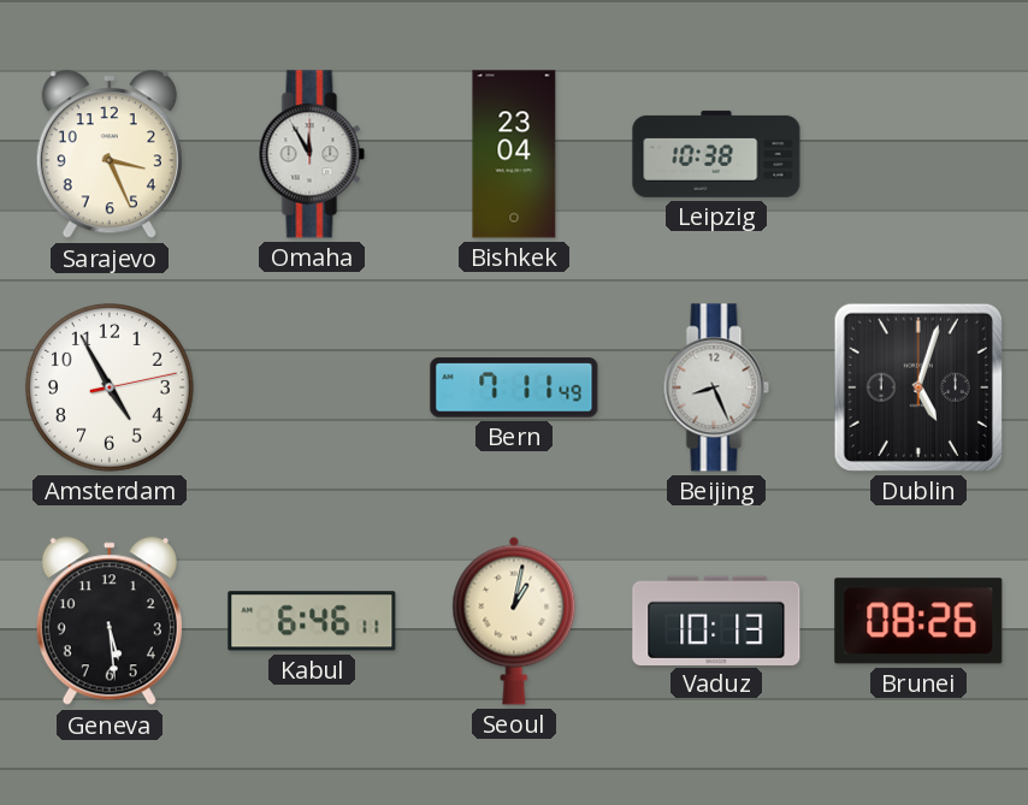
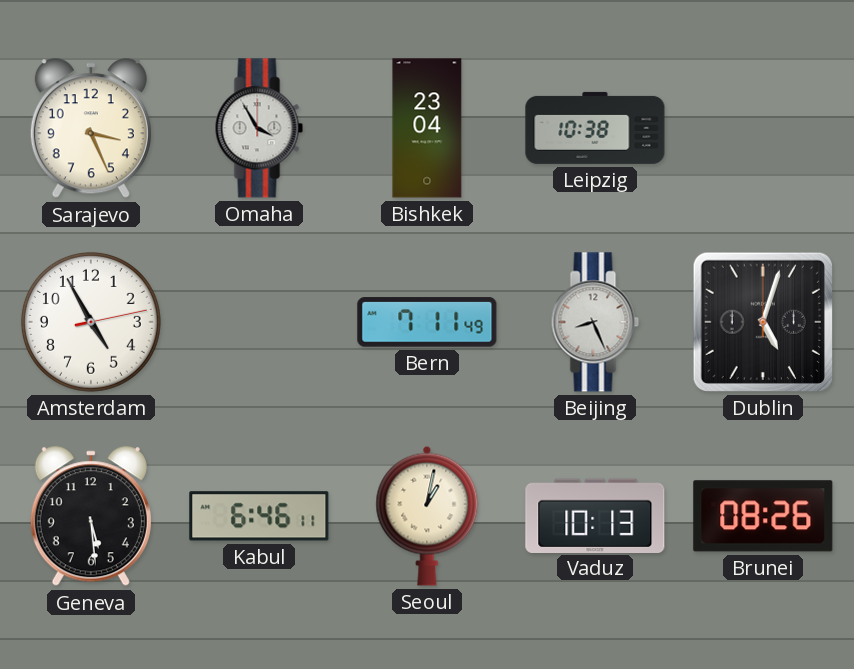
Omaha: 11:55 -> 3:55
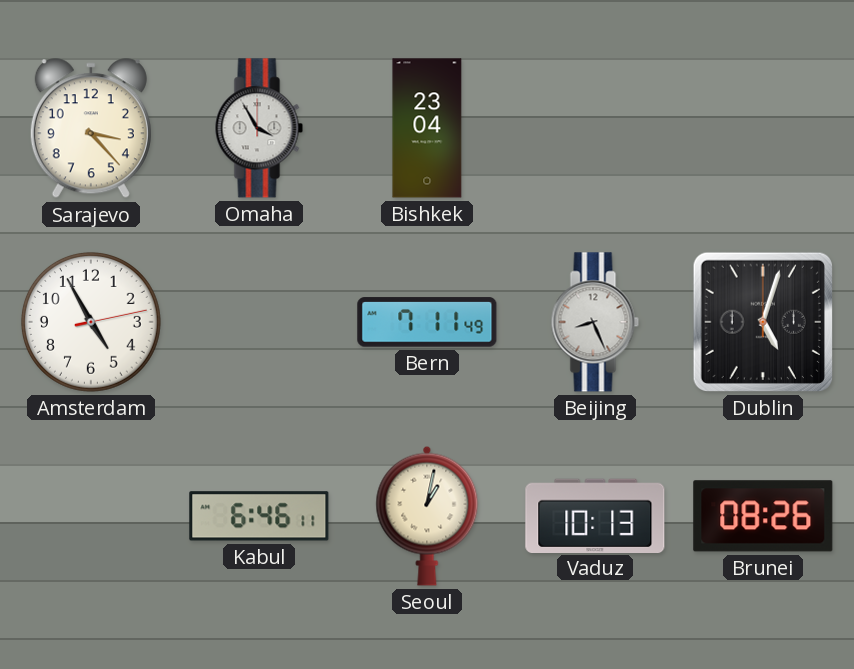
Sarajevo: 3:26 -> 3:23
Leipzig: 10:38 -> none
Geneva: 5:29 -> none
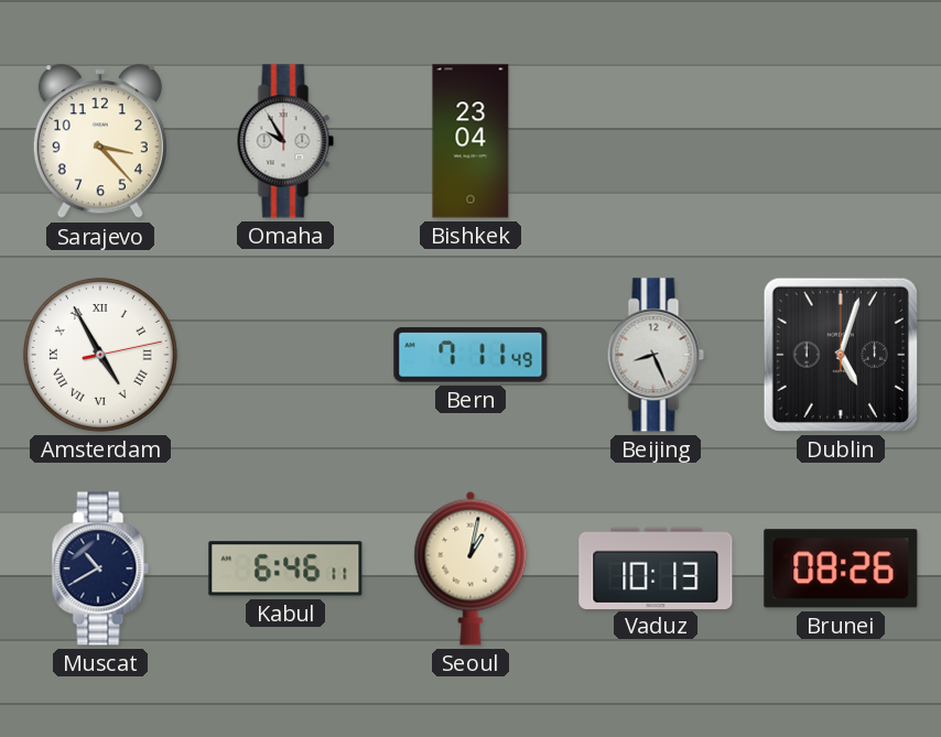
Omaha: 3:55 -> 9:55
Amsterdam numerals: Arabic -> Roman
Muscat: none -> 10:40
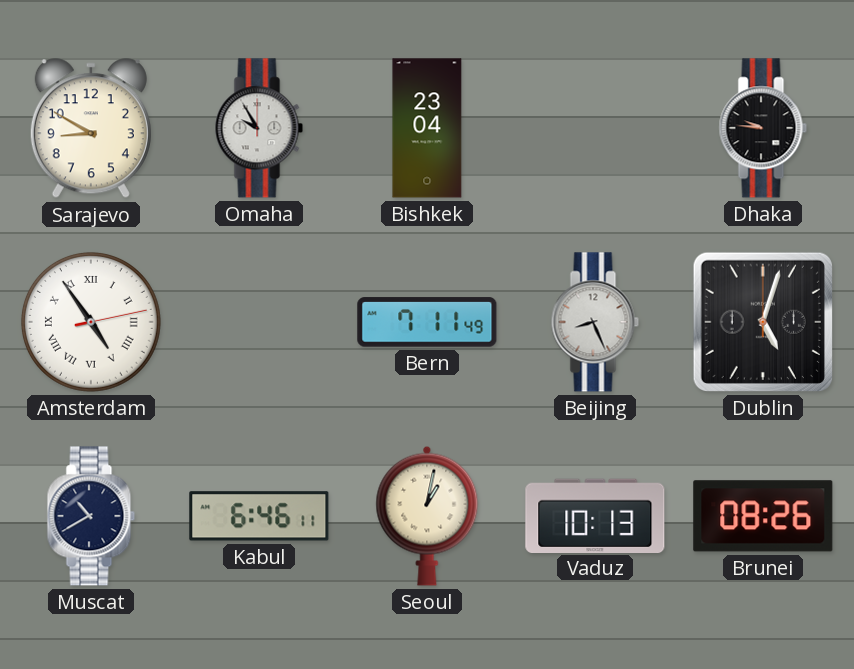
Sarajevo: 3:23 -> 8:50
Dhaka: none -> 9:46
Amsterdam: 4:55 -> 4:54
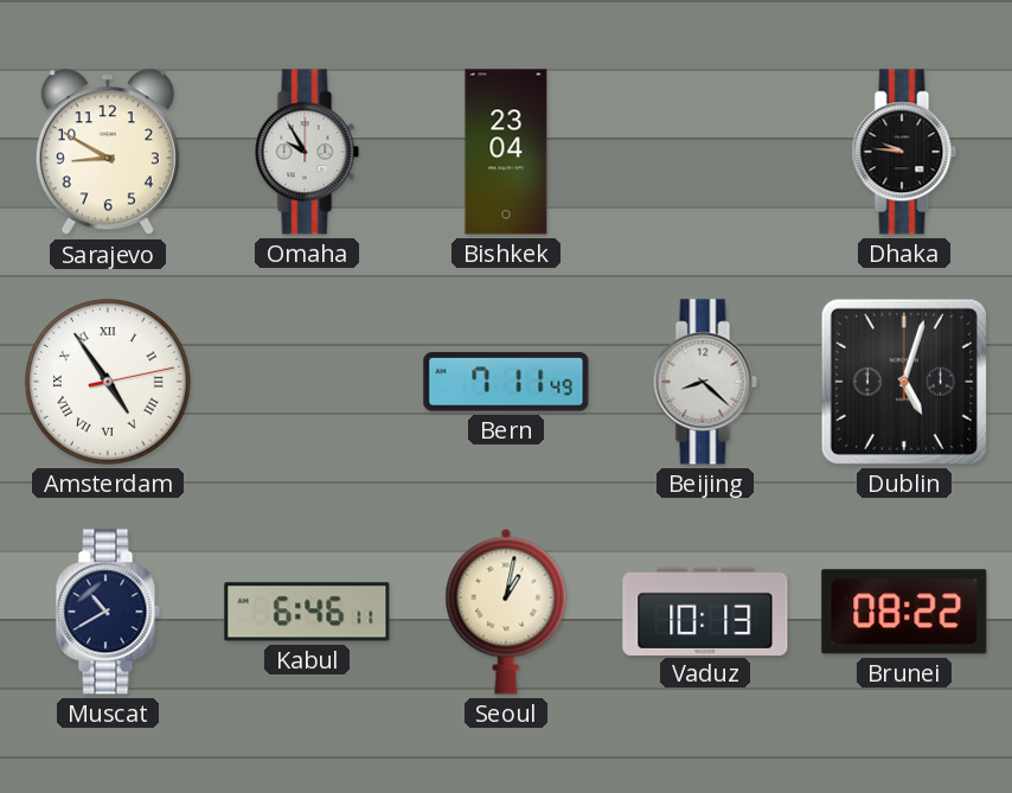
Beijing: 8:26 -> 8:22
Brunei: 08:26 -> 08:22
